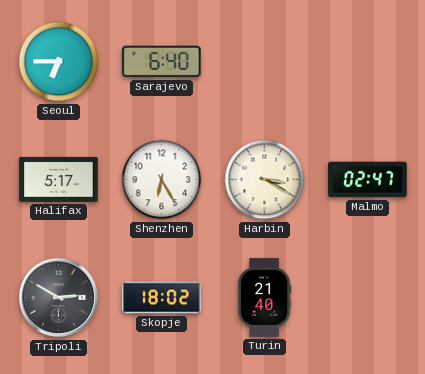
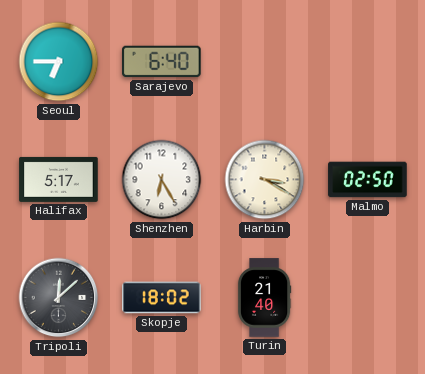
Malmo: 02:47 -> 02:50
Tripoli: 2:50 -> 12:08
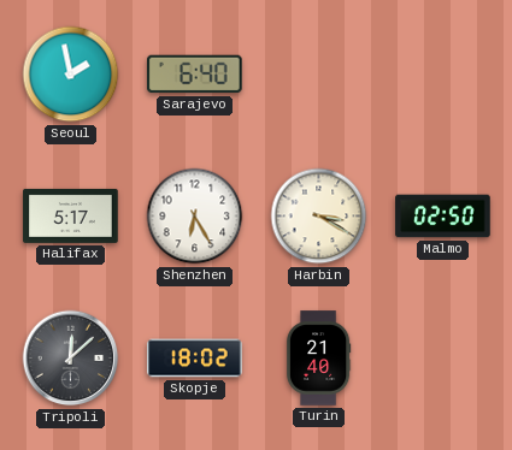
Seoul: 6:45 -> 1:58
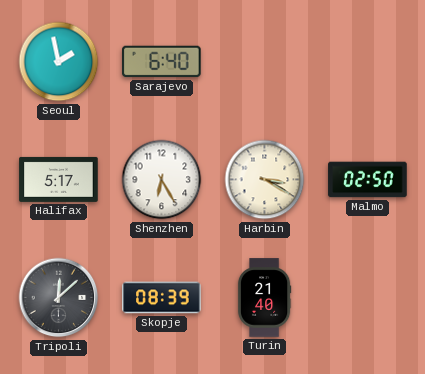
Skopje: 18:02 -> 08:39
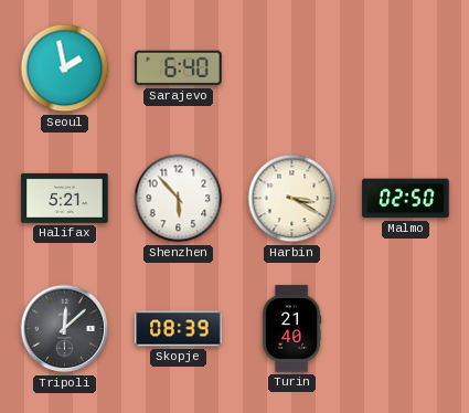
Halifax: 5:17 -> 5:21
Shenzhen: 6:25 -> 5:53
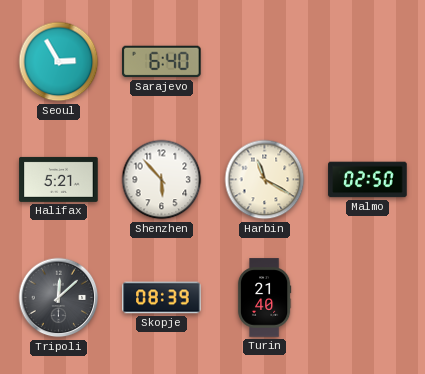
Seoul: 1:58 -> 2:55
Harbin: 3:20 -> 11:20
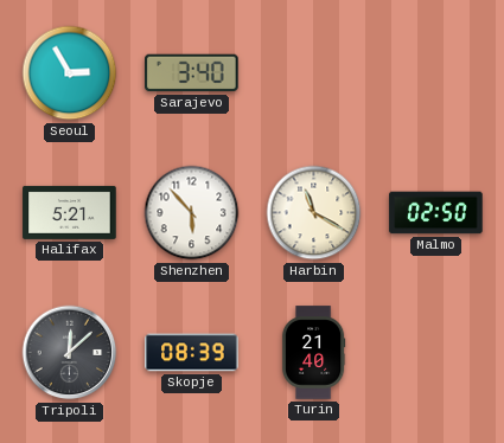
Sarajevo: 6:40 -> 3:40
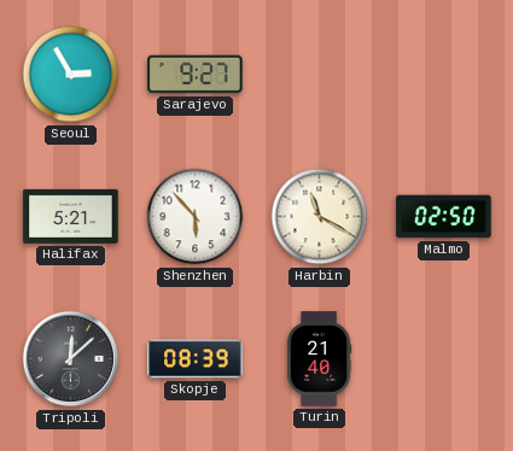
Sarajevo: 3:40 -> 9:27
